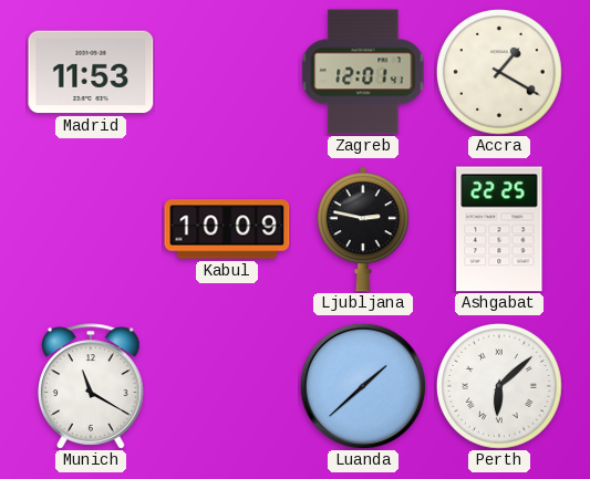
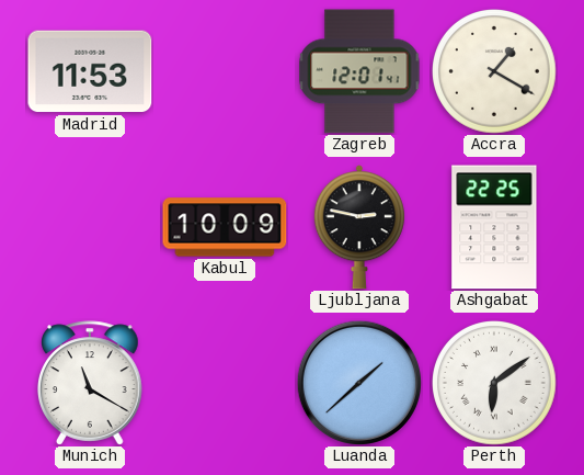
Perth: 6:08 -> 6:09
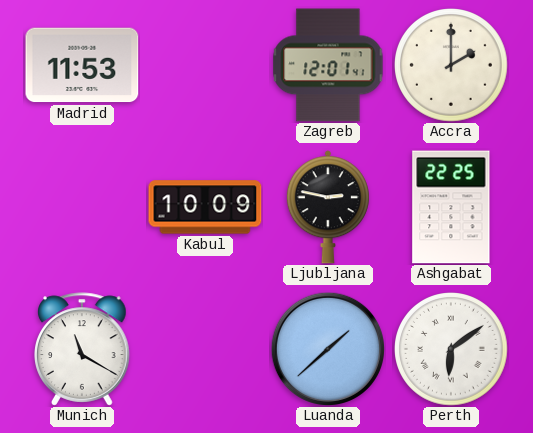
Accra: 1:20 -> 2:00
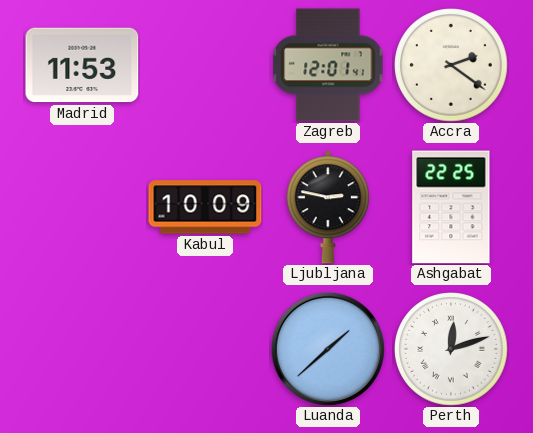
Accra: 2:00 -> 2:21
Munich: 11:20 -> none
Perth: 6:09 -> 12:12
